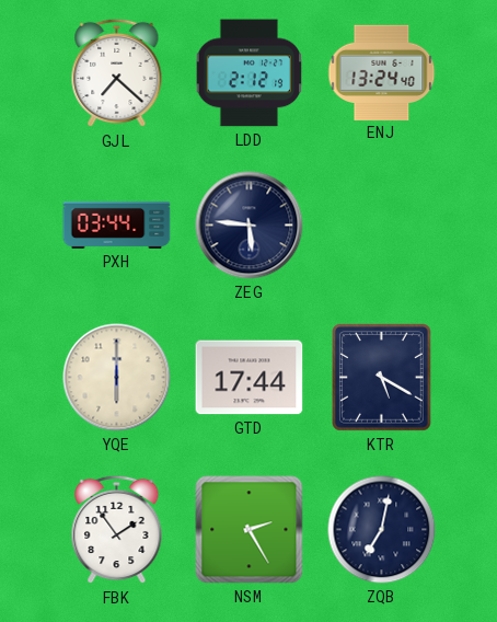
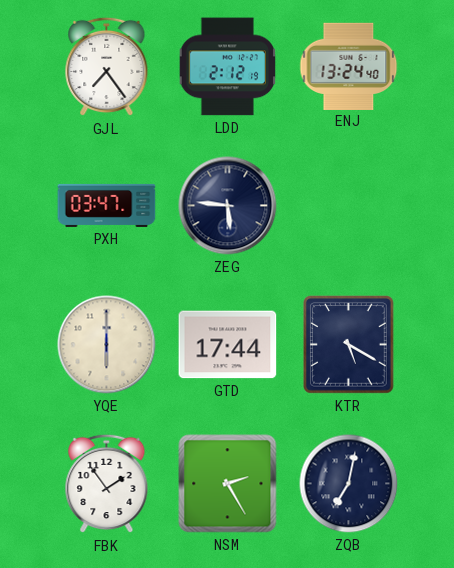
GJL: 7:22 -> 7:24
PXH: 03:44 -> 03:47
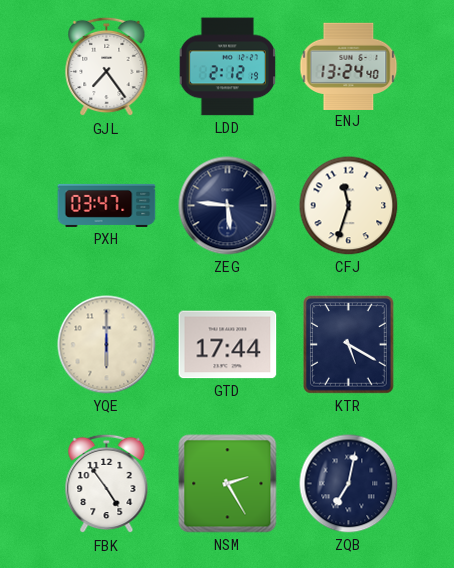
CFJ: none -> 11:33
FBK: 1:54 -> 4:54
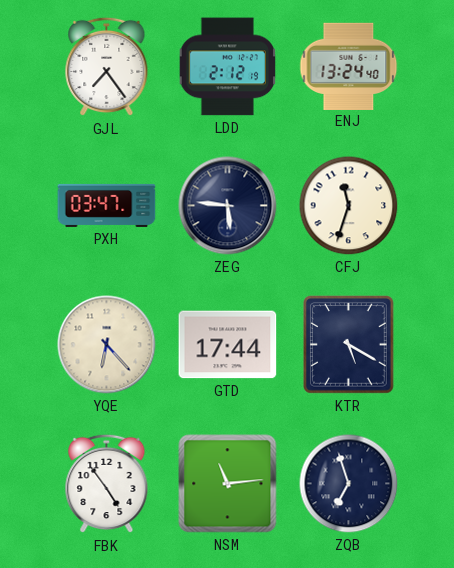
YQE: 6:00 -> 6:23
NSM: 2:25 -> 11:14
ZQB: 7:02 -> 6:57
